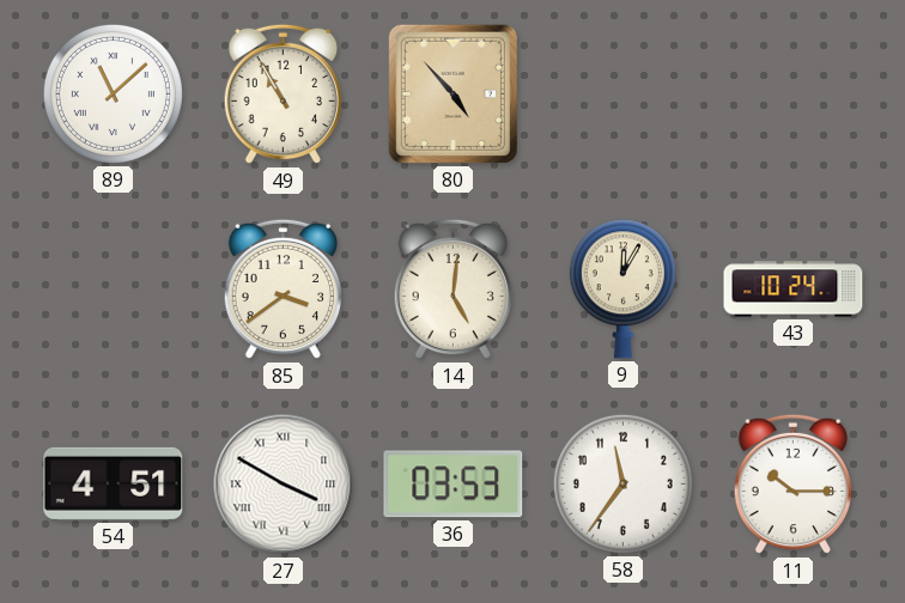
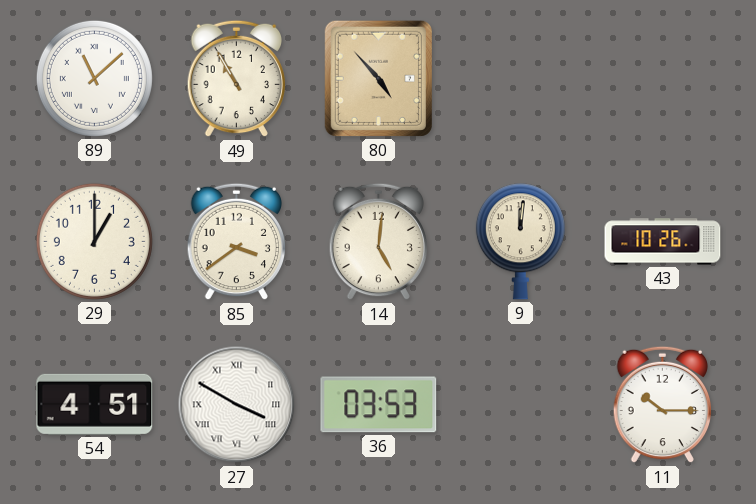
29: none -> 1:00
9: 12:05 -> 12:01
43: 10:24 -> 10:26
58: 11:36 -> none
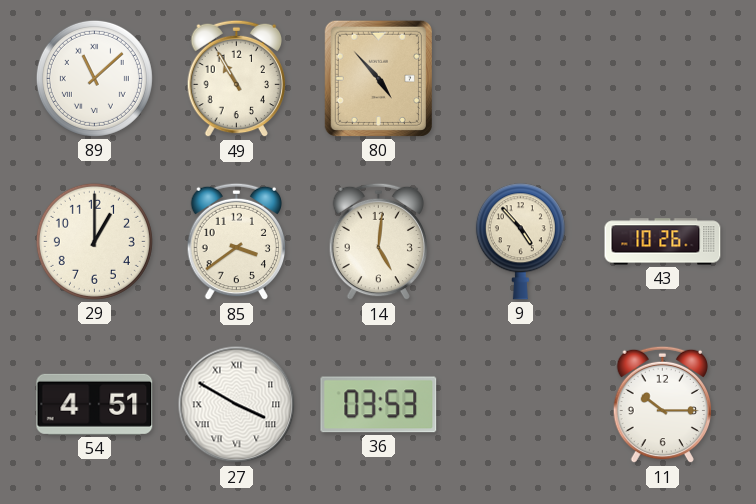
9: 12:01 -> 4:53
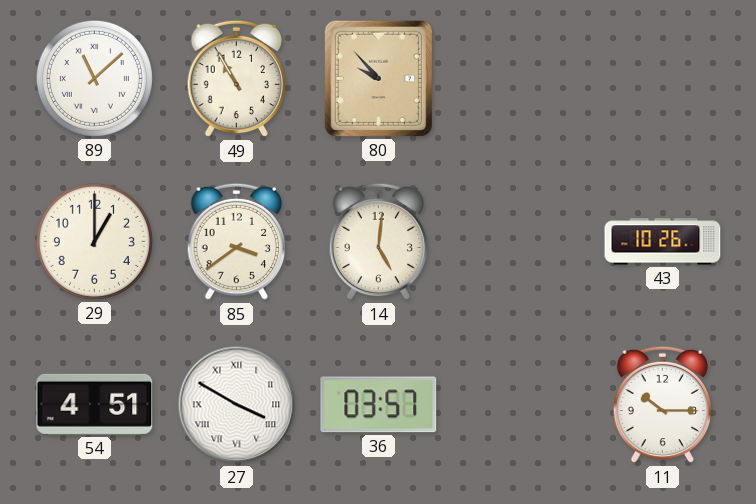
80: 4:53 -> 9:53
9: 4:53 -> none
36: 03:53 -> 03:57
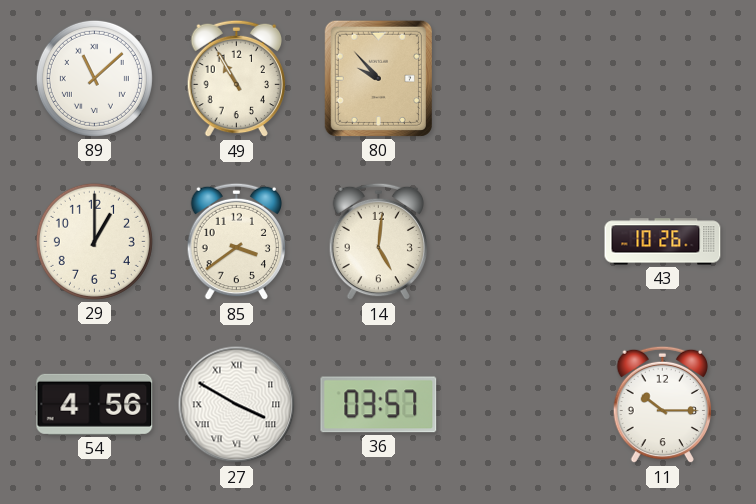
54: 4:51 -> 4:56
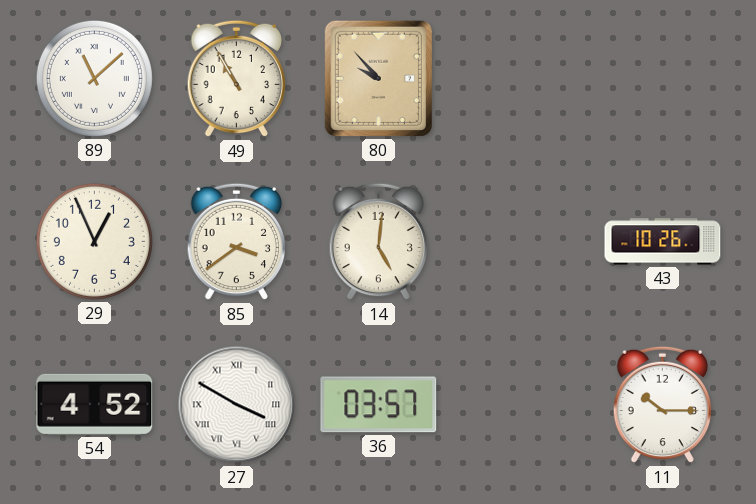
29: 1:00 -> 12:56
54: 4:56 -> 4:52
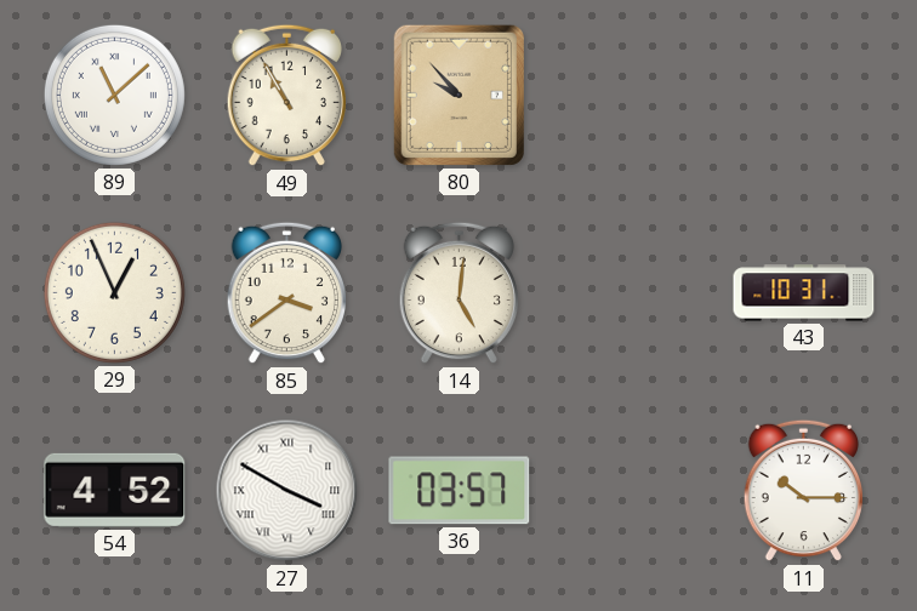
43: 10:26 -> 10:31
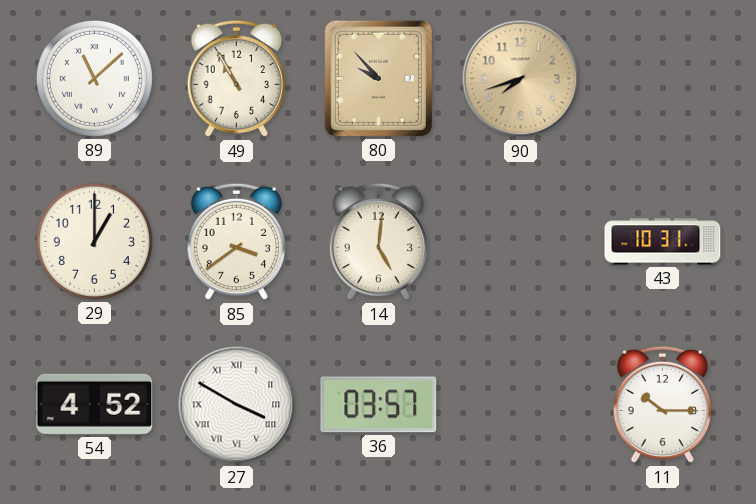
90: none -> 7:42
29: 12:56 -> 1:00
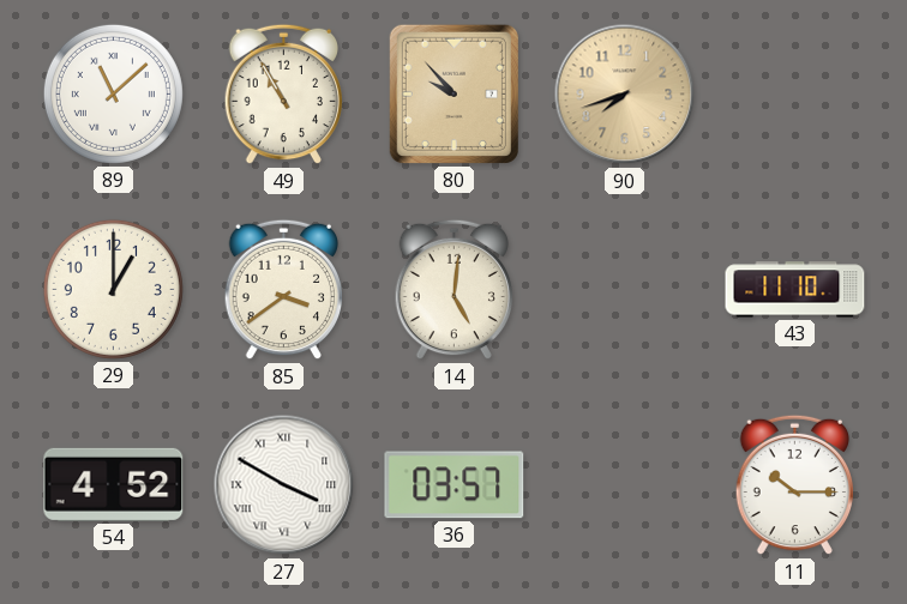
43: 10:31 -> 11:10
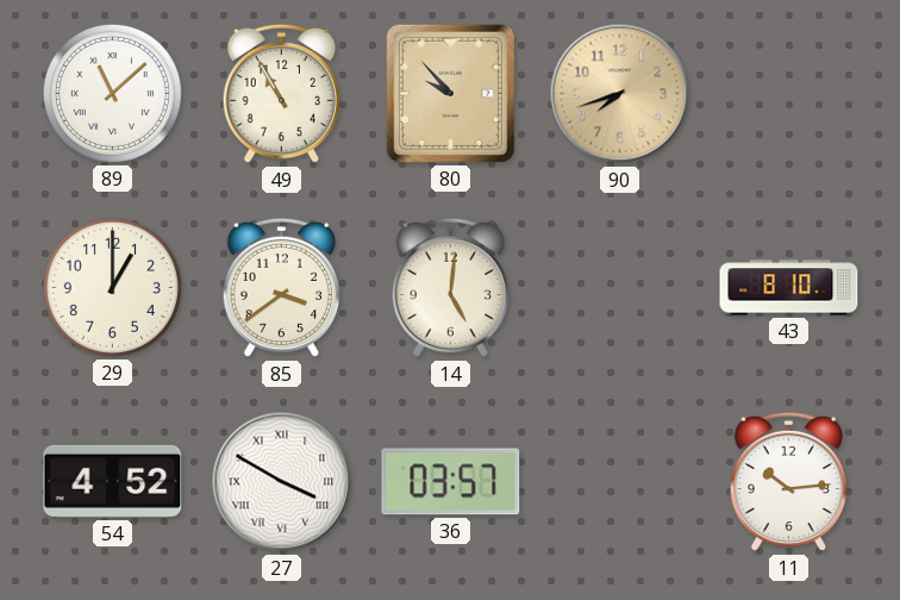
43: 11:10 -> 8:10
11: 10:15 -> 10:14
